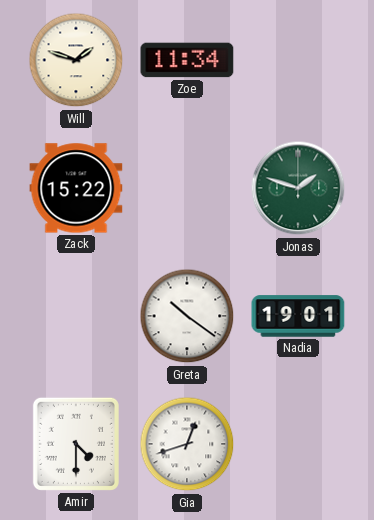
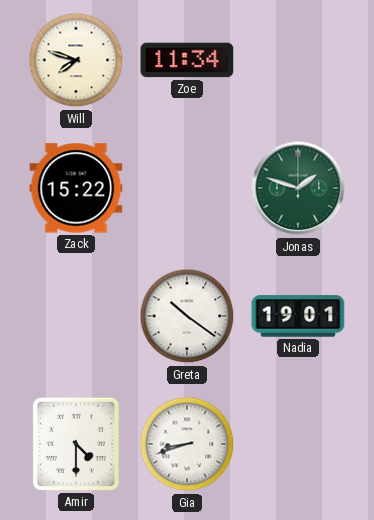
Will: 1:48 -> 7:48
Gia: 12:42 -> 8:42
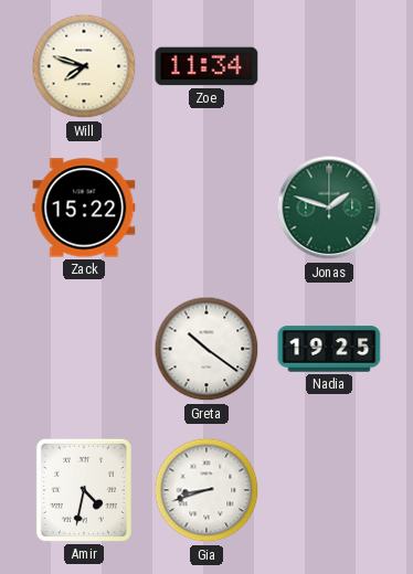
Nadia: 19:01 -> 19:25
Amir: 4:30 -> 4:32
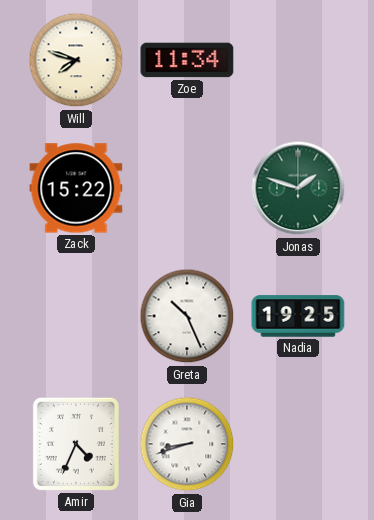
Greta: 10:21 -> 10:26
Amir: 4:32 -> 4:34
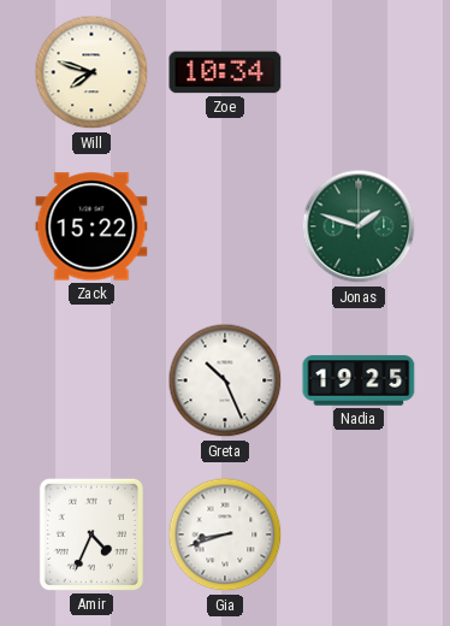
Zoe: 11:34 -> 10:34
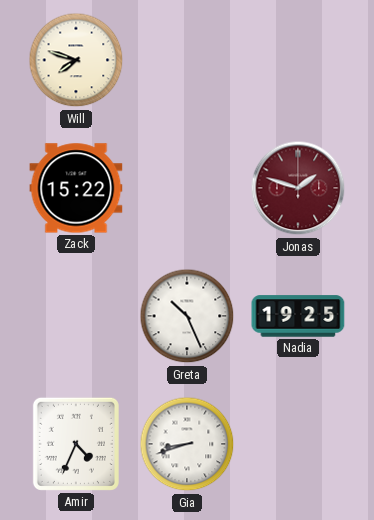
Zoe: 10:34 -> none
Jonas dial: green -> burgundy
